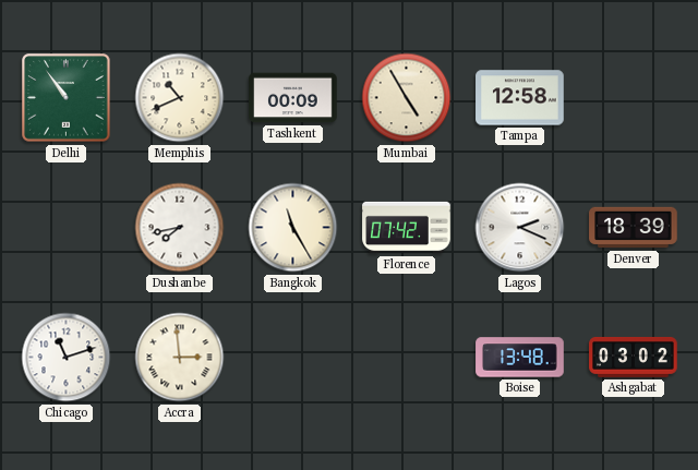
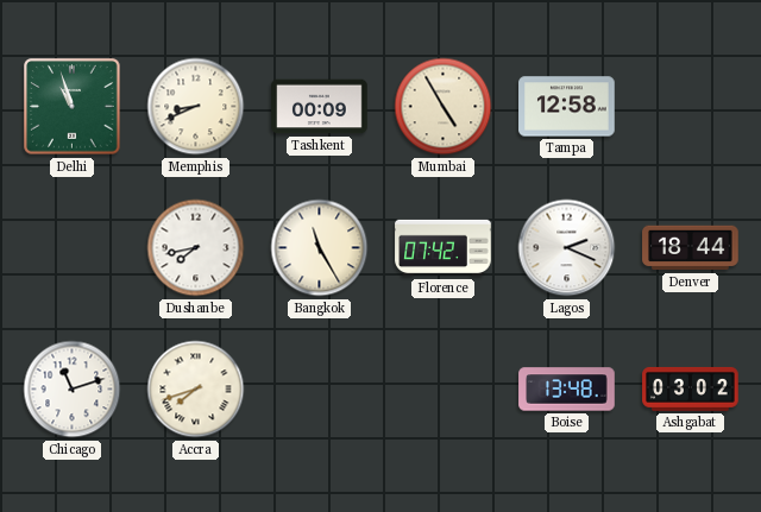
Delhi: 10:54 -> 10:57
Memphis: 10:41 -> 8:41
Denver: 18:39 -> 18:44
Accra: 2:59 -> 7:42
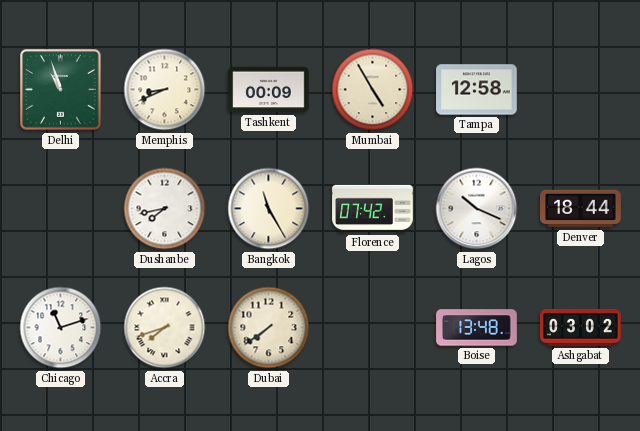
Lagos: 2:19 -> 10:19
Dubai: none -> 7:39
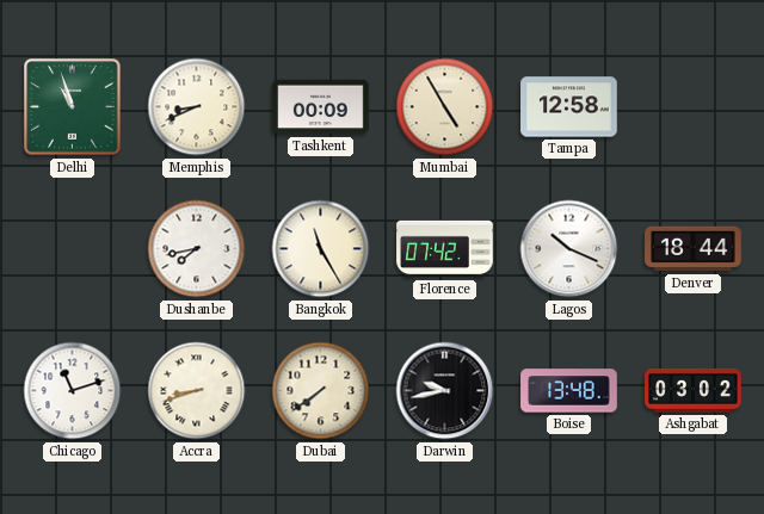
Accra: 7:42 -> 8:42
Darwin: none -> 9:43
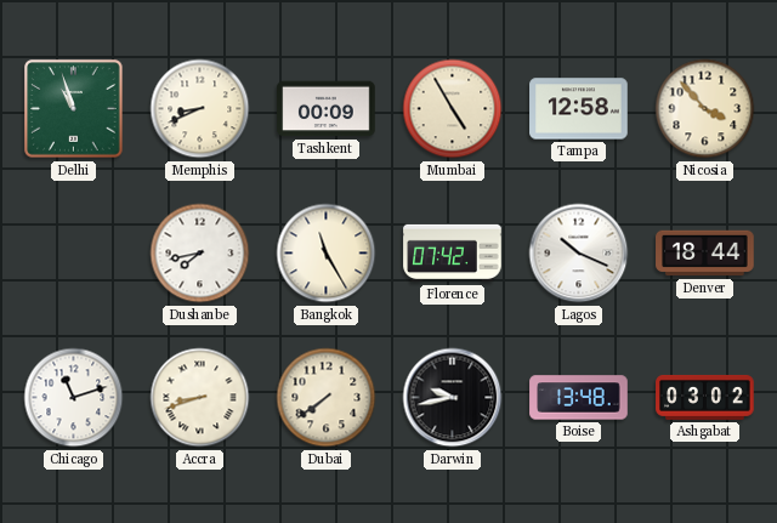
Nicosia: none -> 3:53
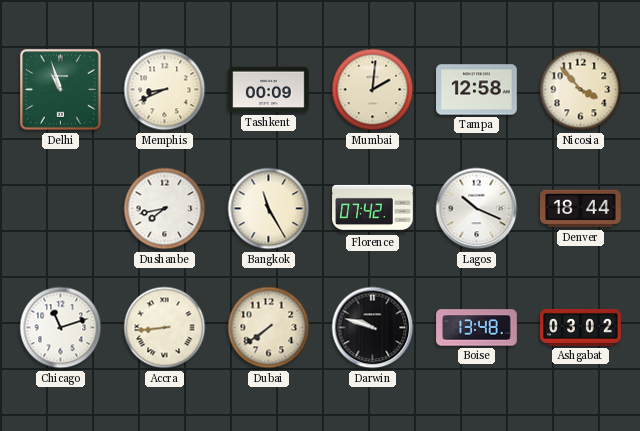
Mumbai: 4:55 -> 2:01
Accra: 8:42 -> 8:44
Darwin: 9:43 -> 9:48
